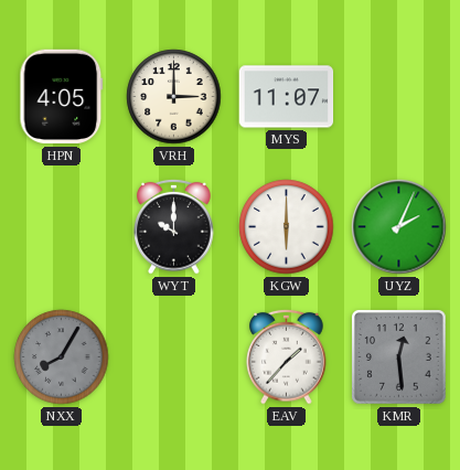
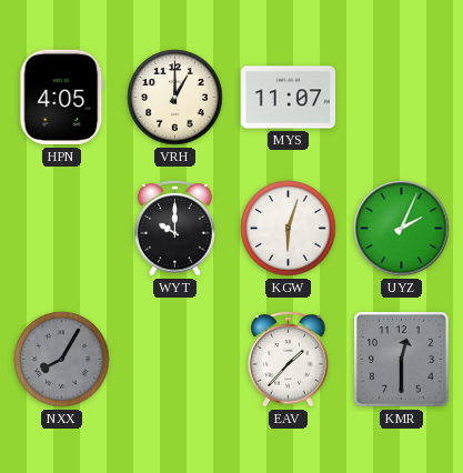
VRH: 3:00 -> 1:00
KGW: 6:00 -> 6:03
KMR: 12:29 -> 12:30
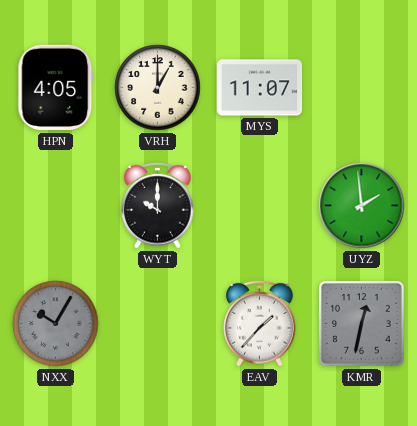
KGW: 6:03 -> none
UYZ: 2:04 -> 1:59
NXX: 8:05 -> 10:05
KMR: 12:30 -> 12:32
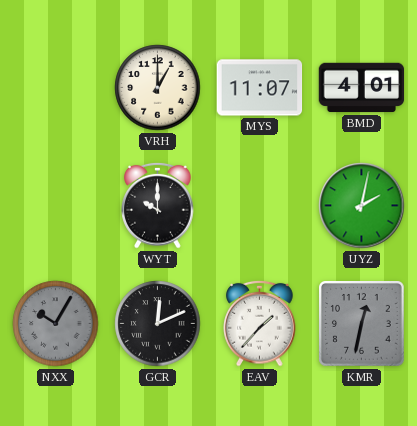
HPN: 4:05 -> none
BMD: none -> 4:01
UYZ: 1:59 -> 2:02
GCR: none -> 12:11
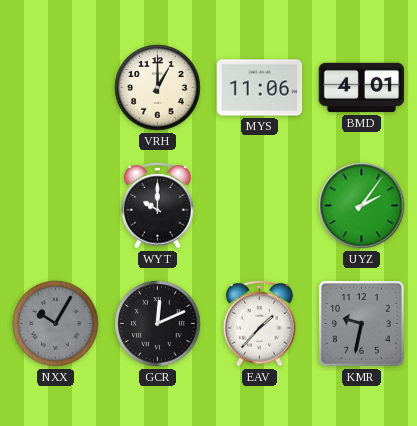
MYS: 11:07 -> 11:06
UYZ: 2:02 -> 2:06
KMR: 12:32 -> 9:32
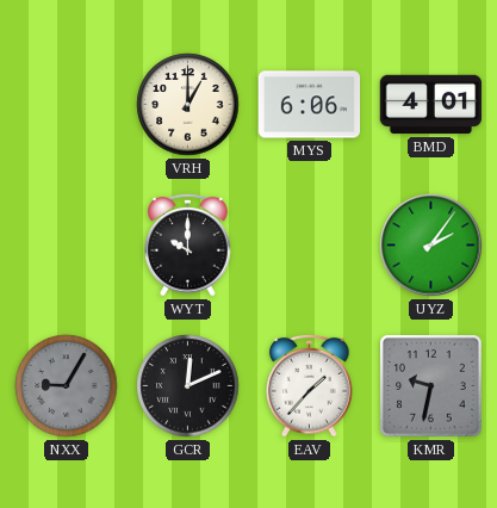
MYS: 11:06 -> 6:06
NXX: 10:05 -> 9:05
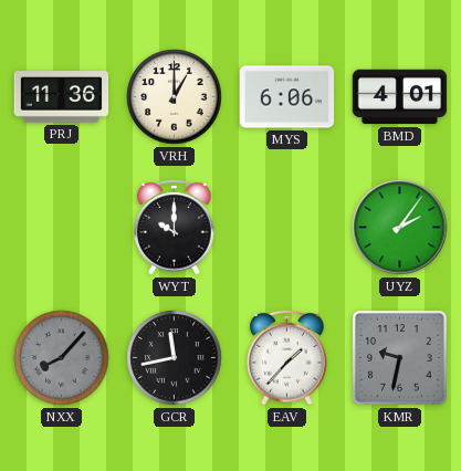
PRJ: none -> 11:36
NXX: 9:05 -> 8:07
GCR: 12:11 -> 11:43
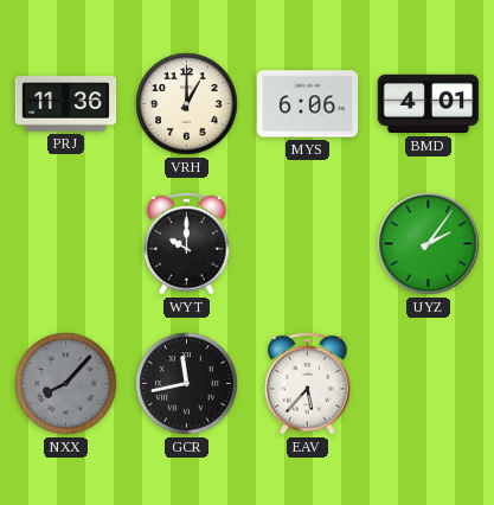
EAV: 1:37 -> 5:37
KMR: 9:32 -> none
